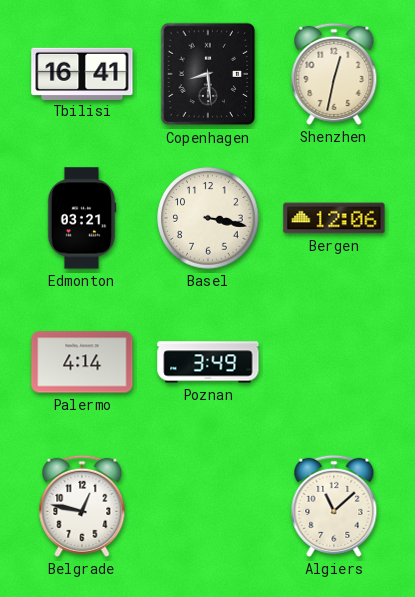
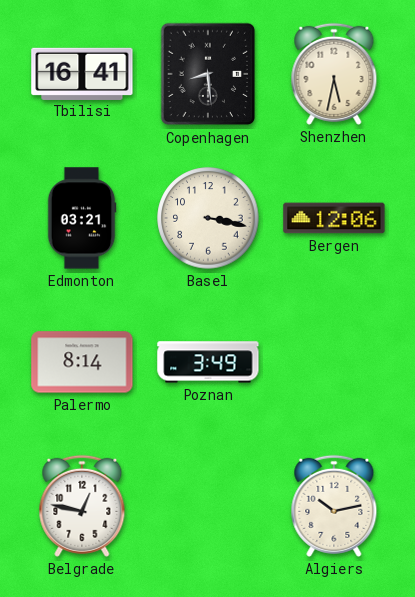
Shenzhen: 12:32 -> 5:32
Palermo: 4:14 -> 8:14
Algiers: 11:08 -> 10:13
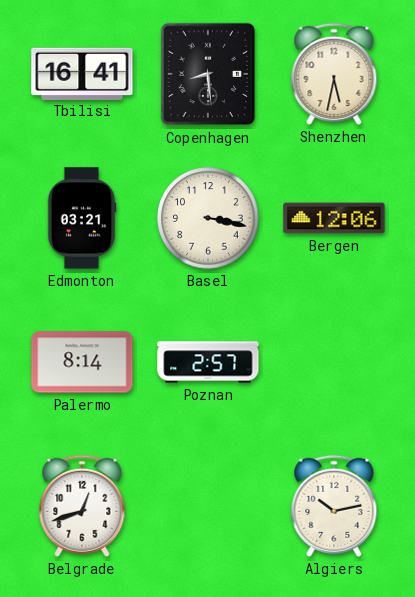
Poznan: 3:49 -> 2:57
Belgrade: 12:47 -> 12:42
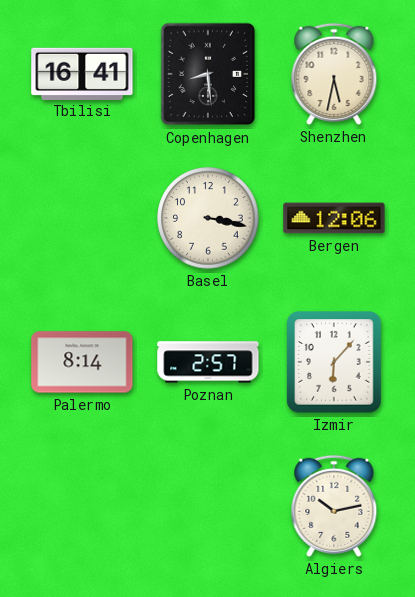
Edmonton: 03:21 -> none
Izmir: none -> 6:07
Belgrade: 12:42 -> none
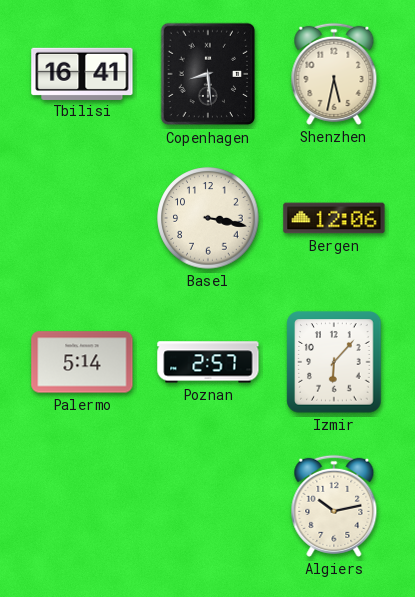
Palermo: 8:14 -> 5:14
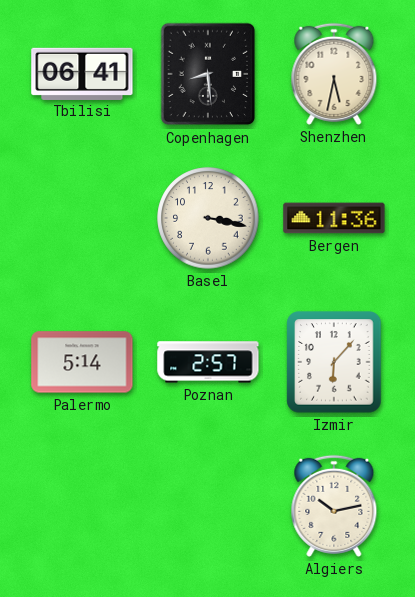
Tbilisi: 16:41 -> 06:41
Bergen: 12:06 -> 11:36
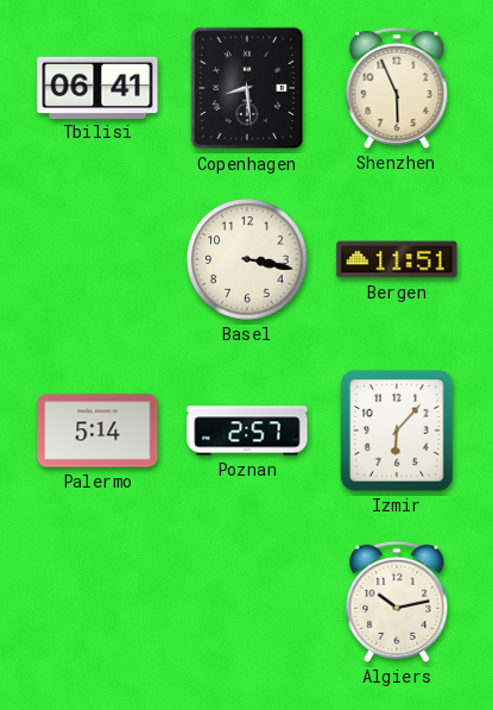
Shenzhen: 5:32 -> 5:56
Bergen: 11:36 -> 11:51
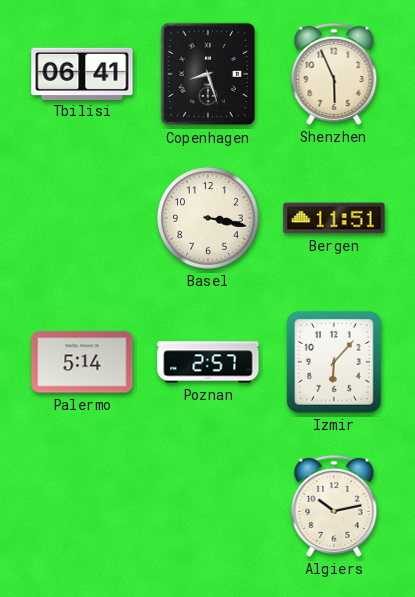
Copenhagen: 8:29 -> 8:27
